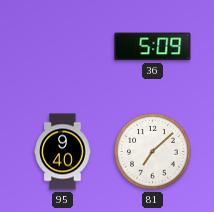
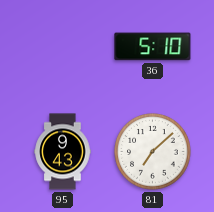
36: 5:09 -> 5:10
95: 9:40 -> 9:43
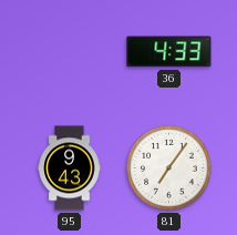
36: 5:10 -> 4:33
81: 7:08 -> 7:06
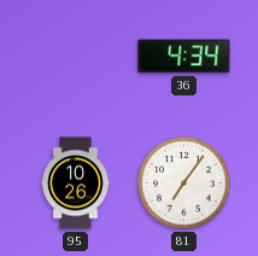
36: 4:33 -> 4:34
95: 9:43 -> 10:26
